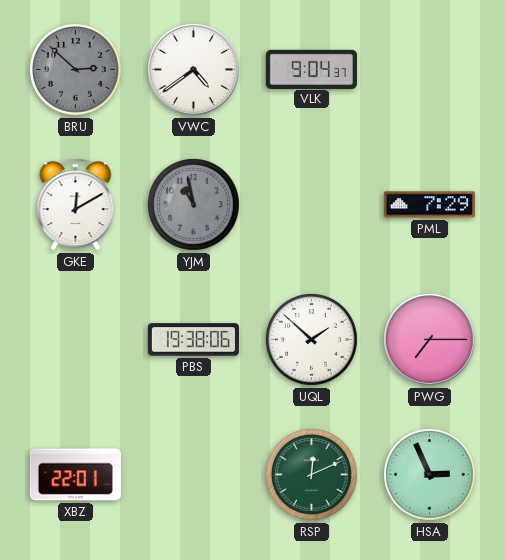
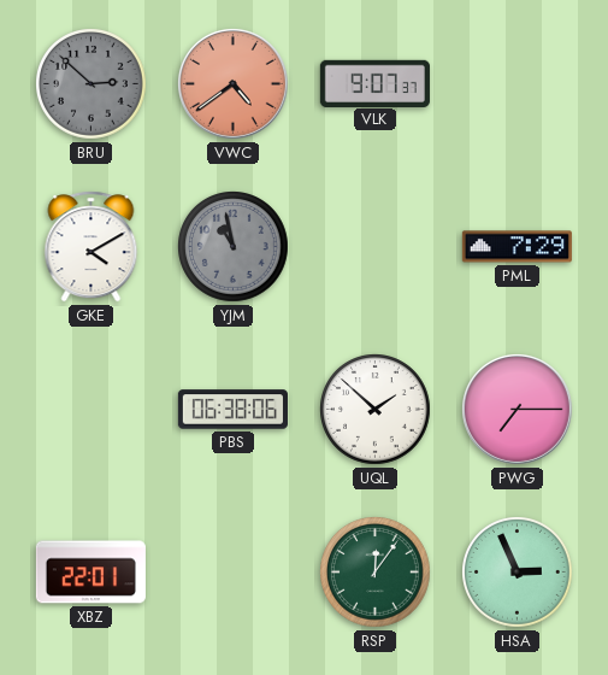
VWC dial: white -> salmon
VLK: 9:04 -> 9:07
GKE: 12:10 -> 4:10
PBS: 19:38 -> 06:38
RSP: 12:11 -> 12:06
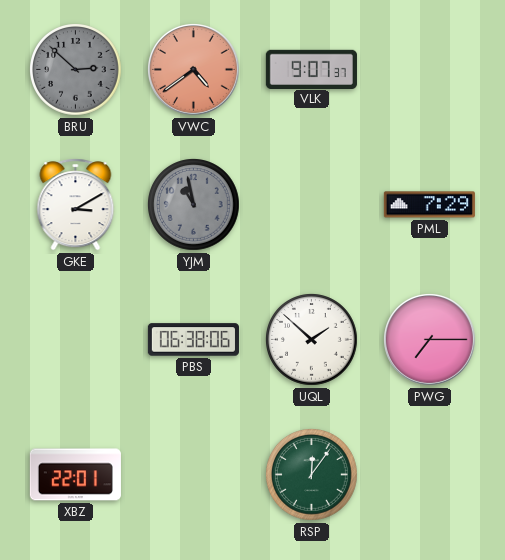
GKE: 4:10 -> 3:10
HSA: 2:56 -> none
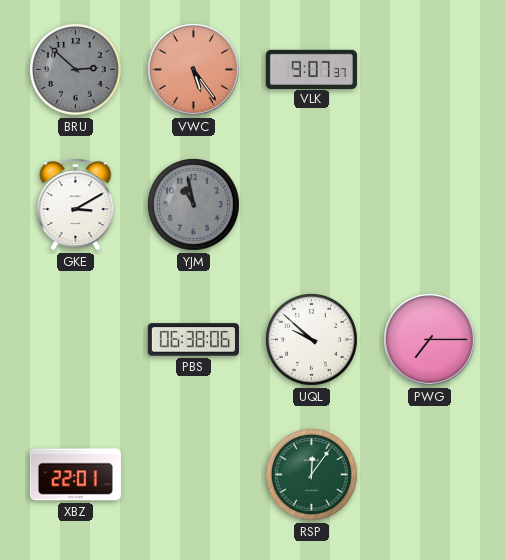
VWC: 4:39 -> 5:24
PML: 7:29 -> none
UQL: 1:52 -> 9:52
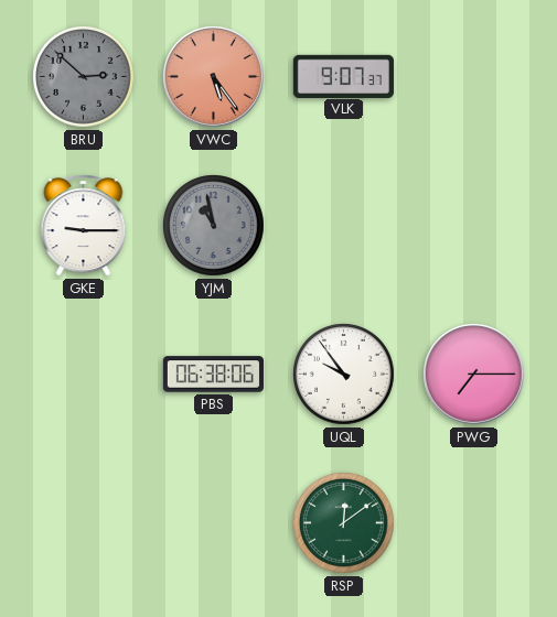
GKE: 3:10 -> 9:15
UQL: 9:52 -> 9:54
XBZ: 22:01 -> none
RSP: 12:06 -> 12:09
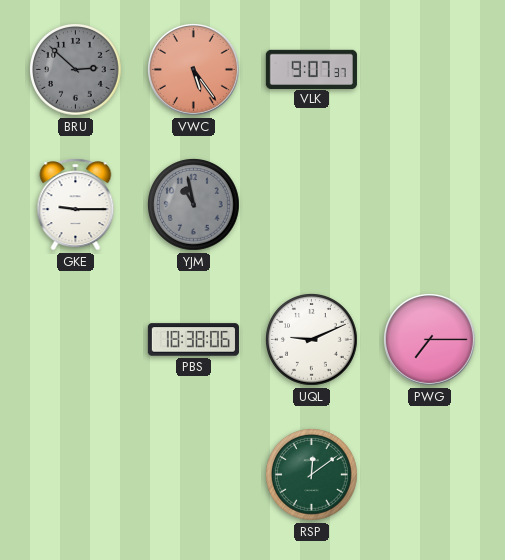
PBS: 06:38 -> 18:38
UQL: 9:54 -> 9:11
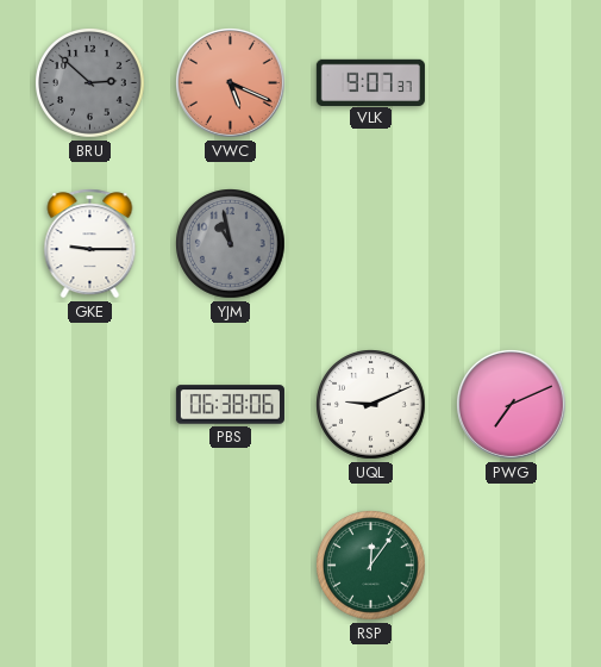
VWC: 5:24 -> 5:19
PBS: 18:38 -> 06:38
PWG: 7:15 -> 7:11
RSP: 12:09 -> 12:06
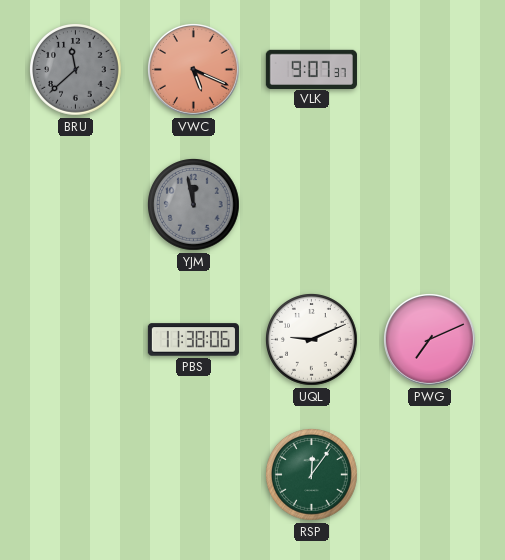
BRU: 2:52 -> 11:38
GKE: 9:15 -> none
YJM: 10:58 -> 11:58
PBS: 06:38 -> 11:38
